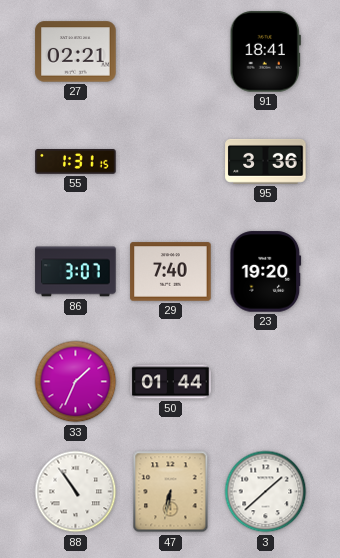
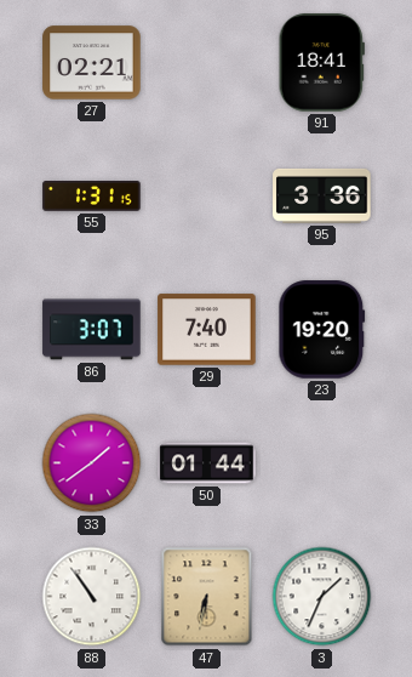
33: 1:34 -> 1:39
3: 1:38 -> 1:34
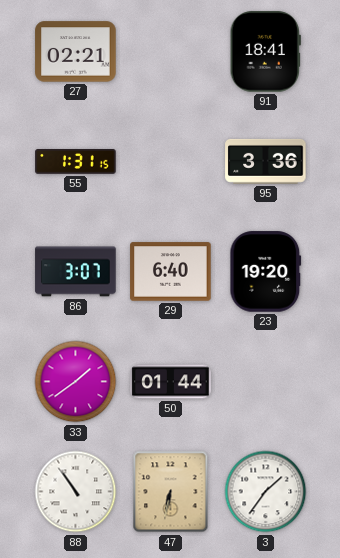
29: 7:40 -> 6:40
3: 1:34 -> 1:36
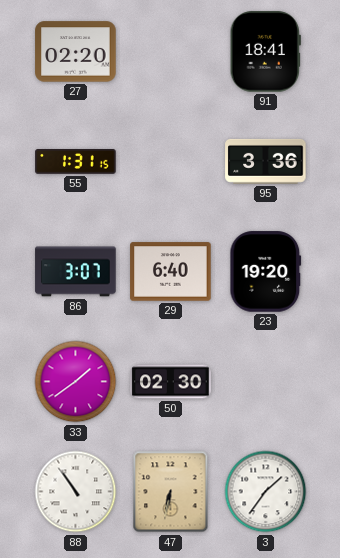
27: 02:21 -> 02:20
50: 01:44 -> 02:30
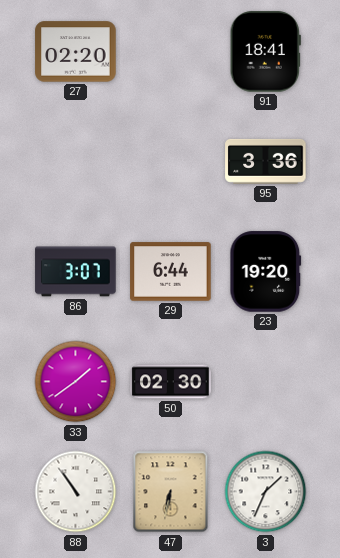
55: 1:31 -> none
29: 6:40 -> 6:44
3: 1:36 -> 1:34
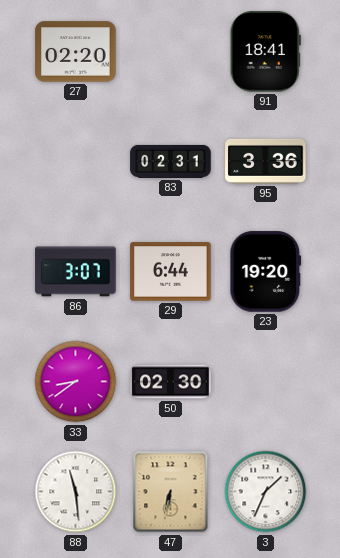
83: none -> 02:31
33: 1:39 -> 8:39
88: 10:54 -> 11:29
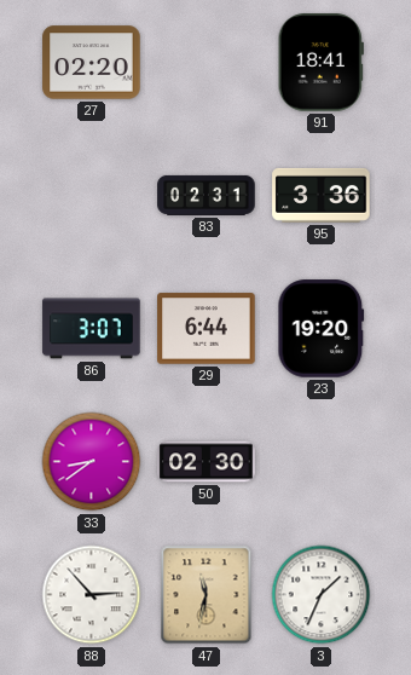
88: 11:29 -> 2:53
47: 6:32 -> 11:32
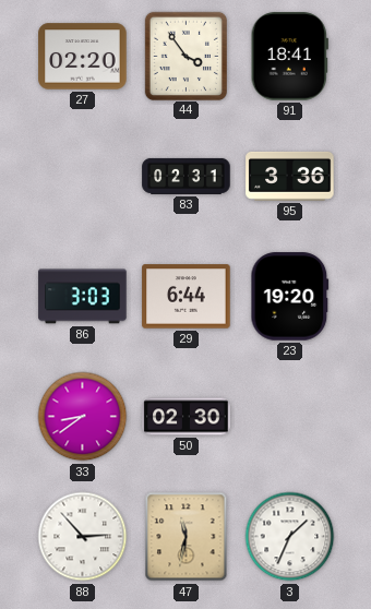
44: none -> 3:54
86: 3:07 -> 3:03
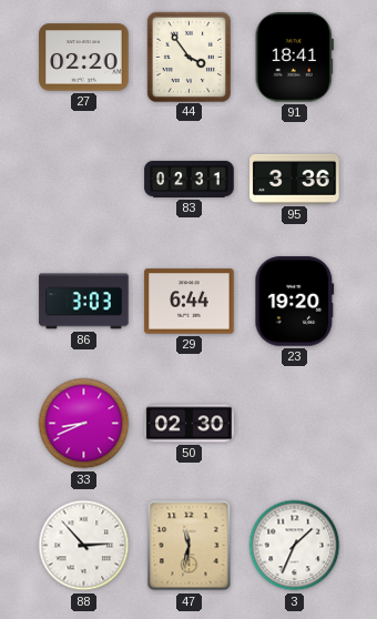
33: 8:39 -> 8:41
